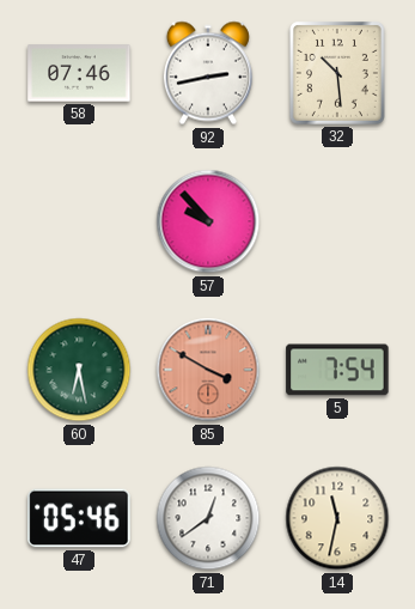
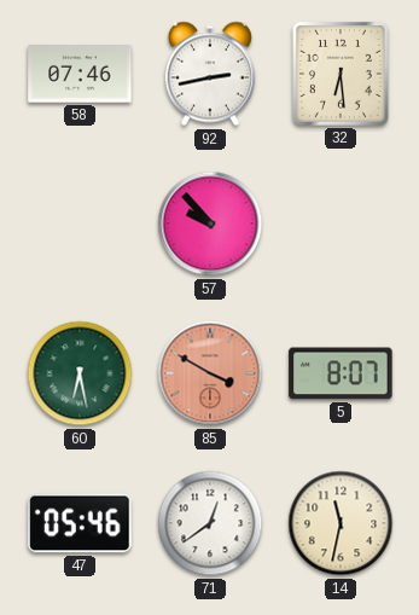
32: 10:29 -> 6:29
5: 7:54 -> 8:07
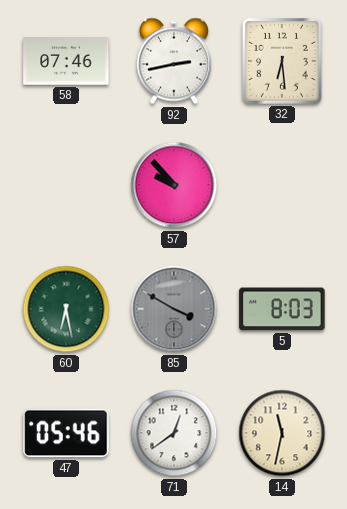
85 dial: salmon -> grey
5: 8:07 -> 8:03
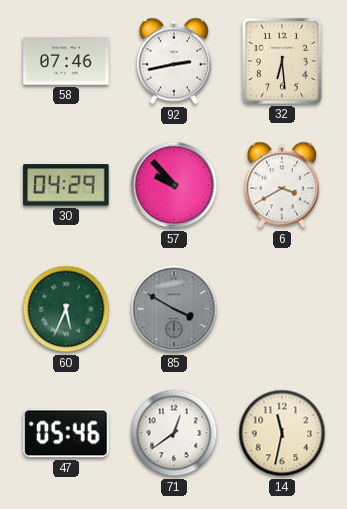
30: none -> 04:29
6: none -> 3:40
60: 6:28 -> 5:34
5: 8:03 -> none
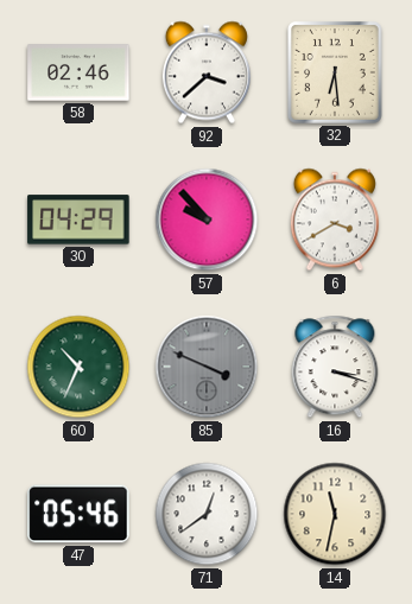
58: 07:46 -> 02:46
92: 2:43 -> 3:38
60: 5:34 -> 10:34
85: 3:50 -> 3:49
16: none -> 3:18
